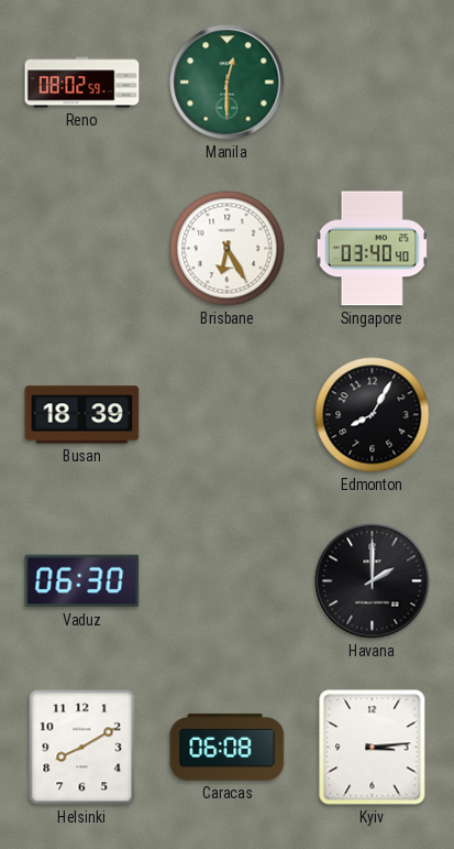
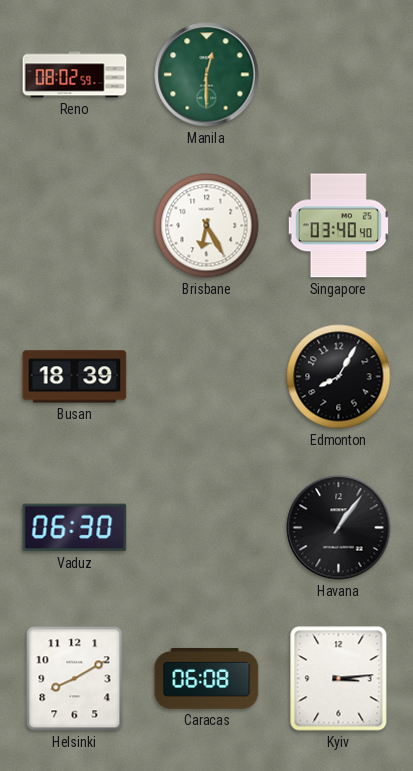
Havana: 2:00 -> 1:06
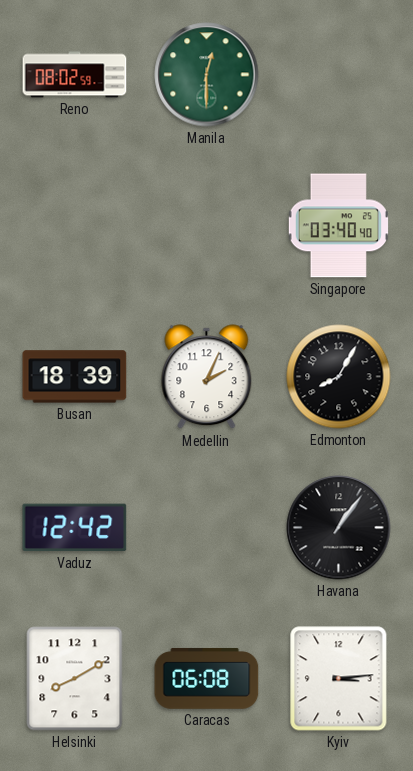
Brisbane: 6:25 -> none
Medellin: none -> 2:04
Vaduz: 06:30 -> 12:42
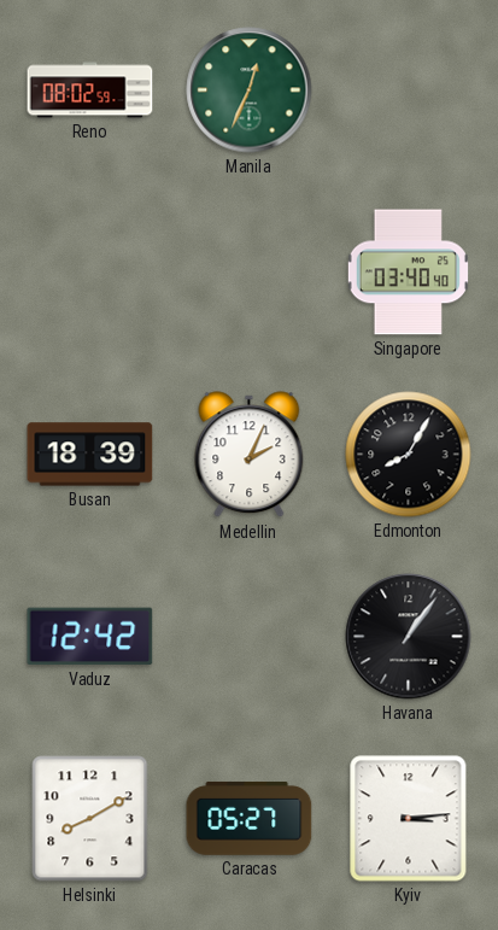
Manila: 12:30 -> 12:34
Caracas: 06:08 -> 05:27
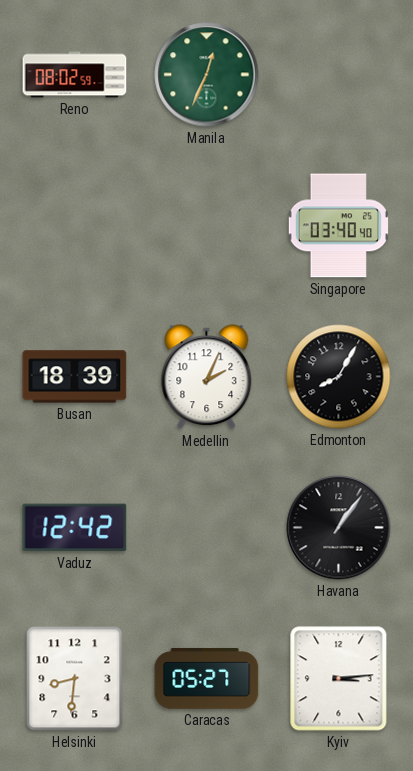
Helsinki: 8:10 -> 8:31
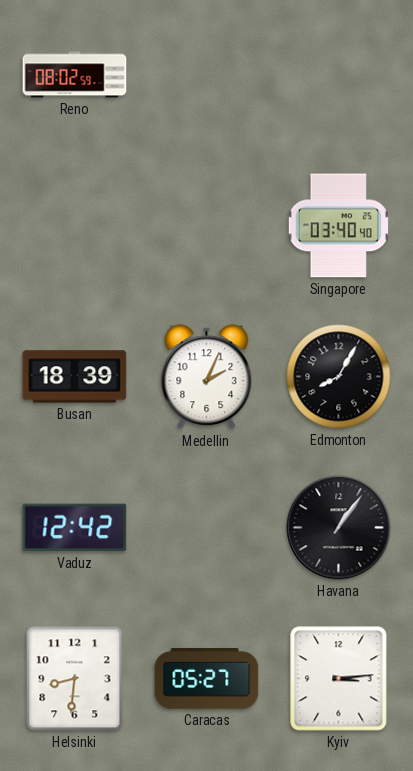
Manila: 12:34 -> none
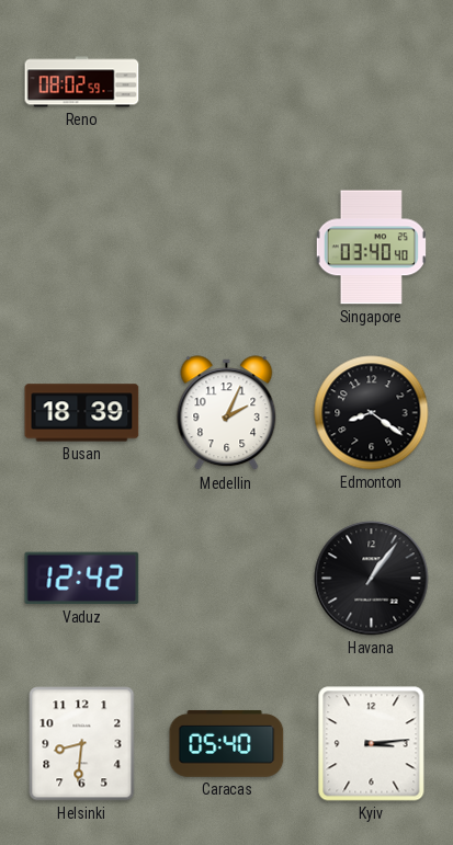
Edmonton: 8:05 -> 8:21
Caracas: 05:27 -> 05:40
